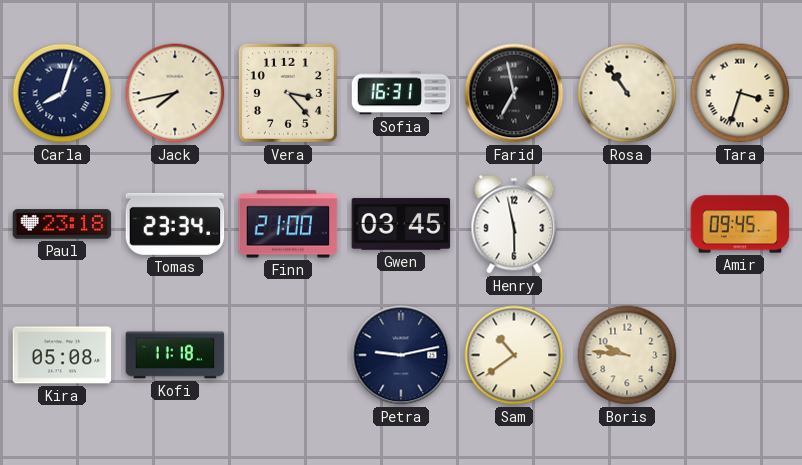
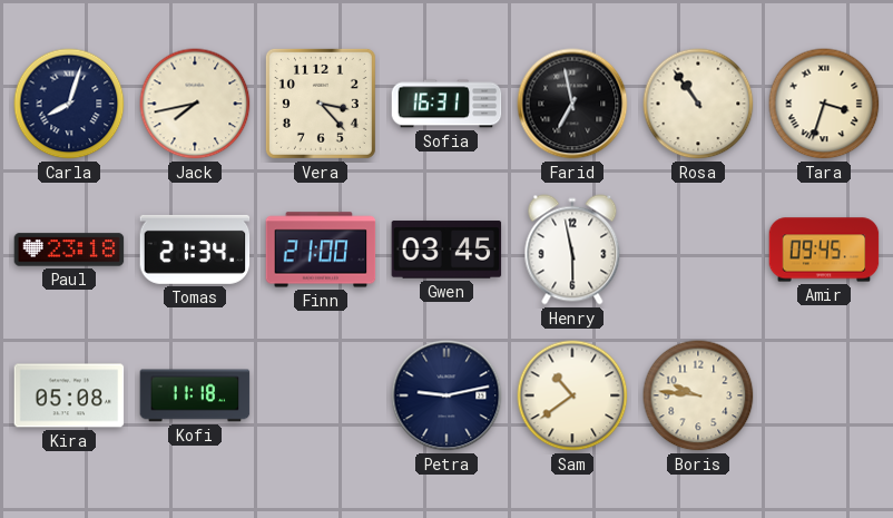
Tomas: 23:34 -> 21:34
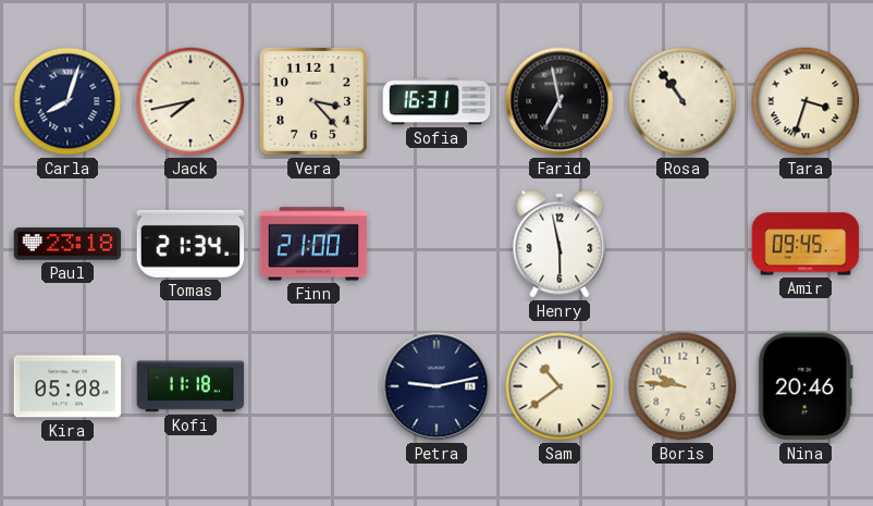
Gwen: 03:45 -> none
Nina: none -> 20:46
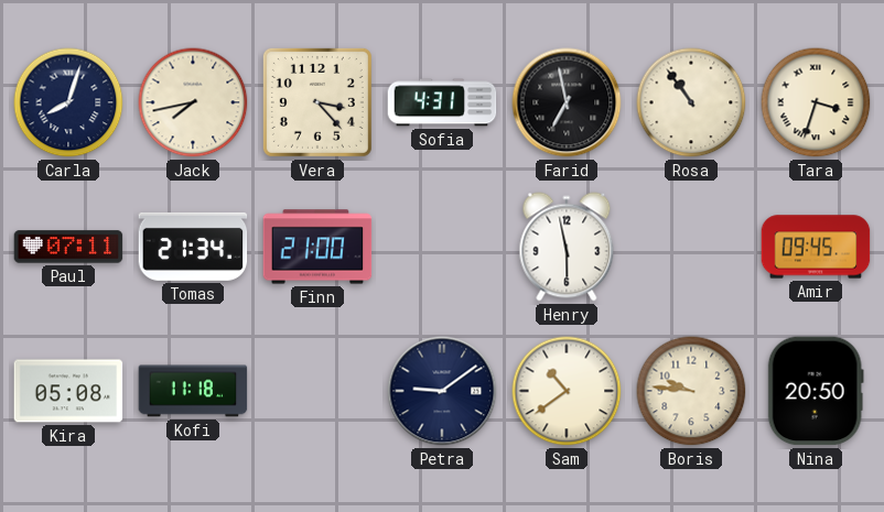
Sofia: 16:31 -> 4:31
Paul: 23:18 -> 07:11
Petra: 9:13 -> 9:09
Nina: 20:46 -> 20:50
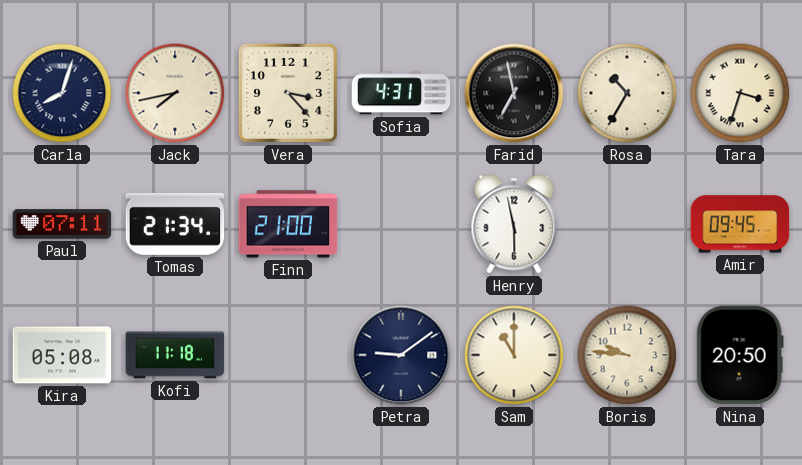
Rosa: 10:54 -> 10:35
Sam: 10:39 -> 11:00
